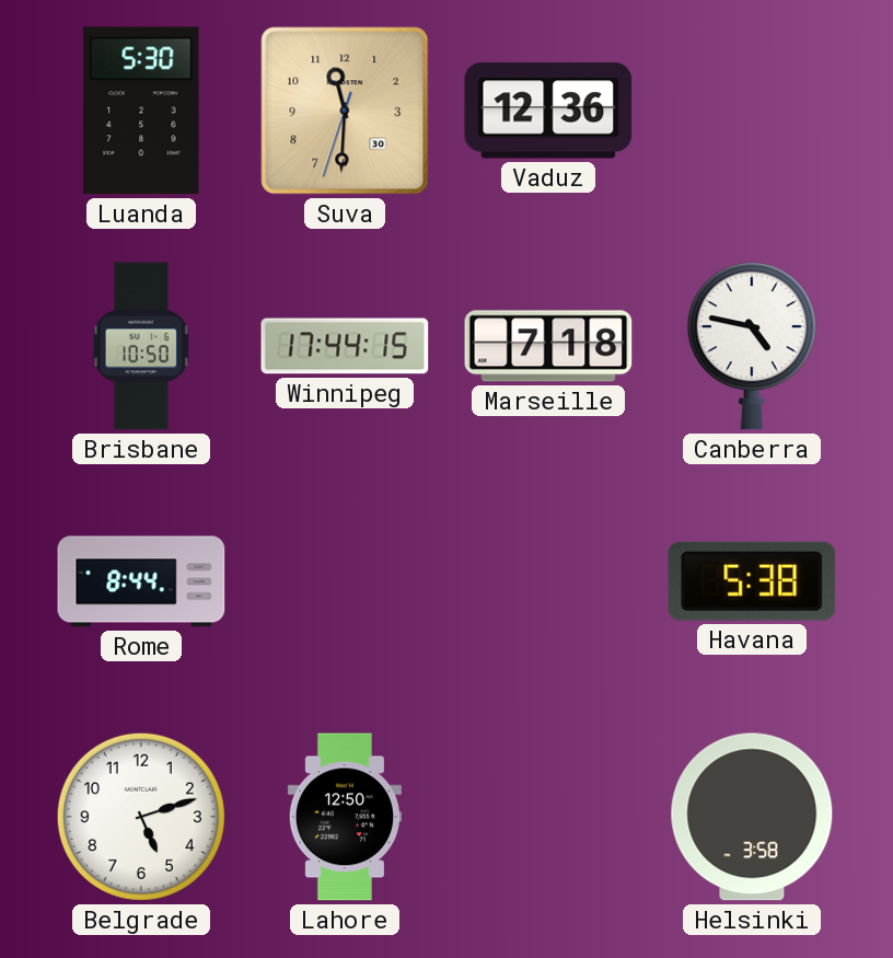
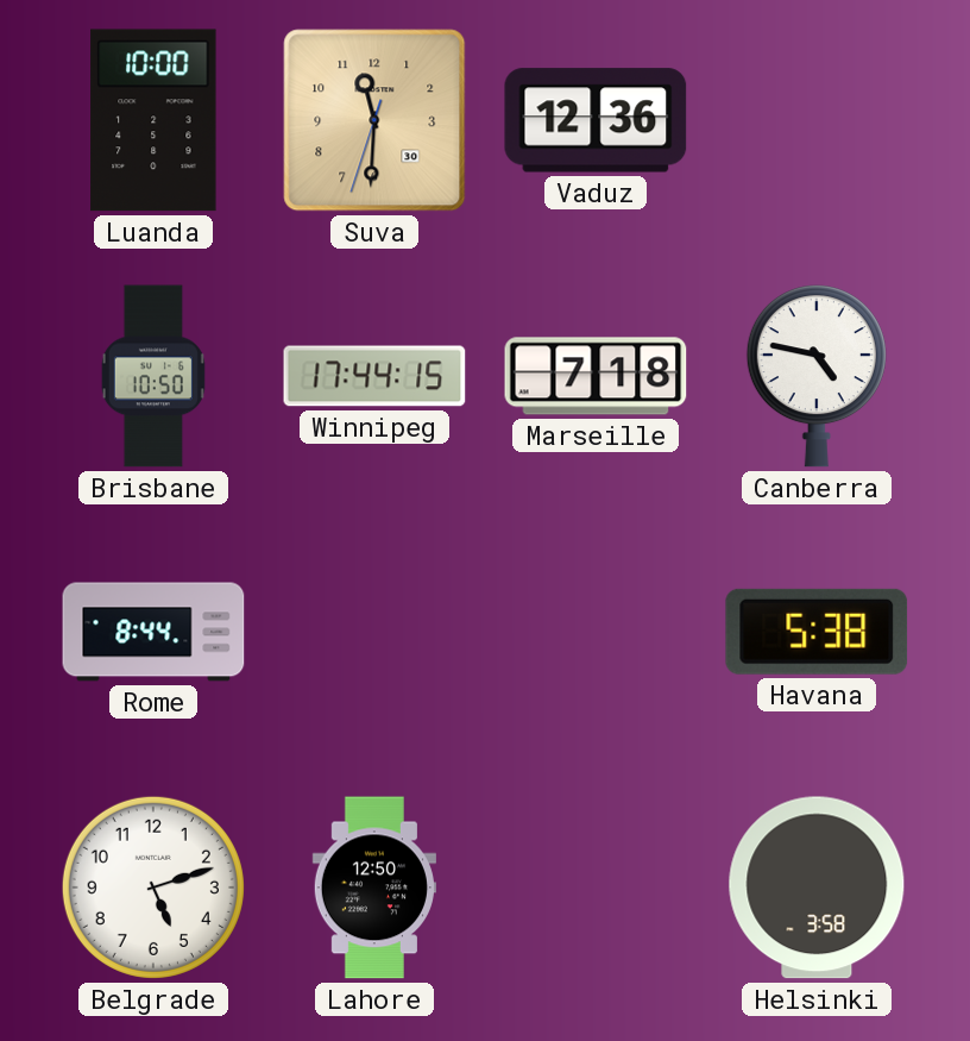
Luanda: 5:30 -> 10:00
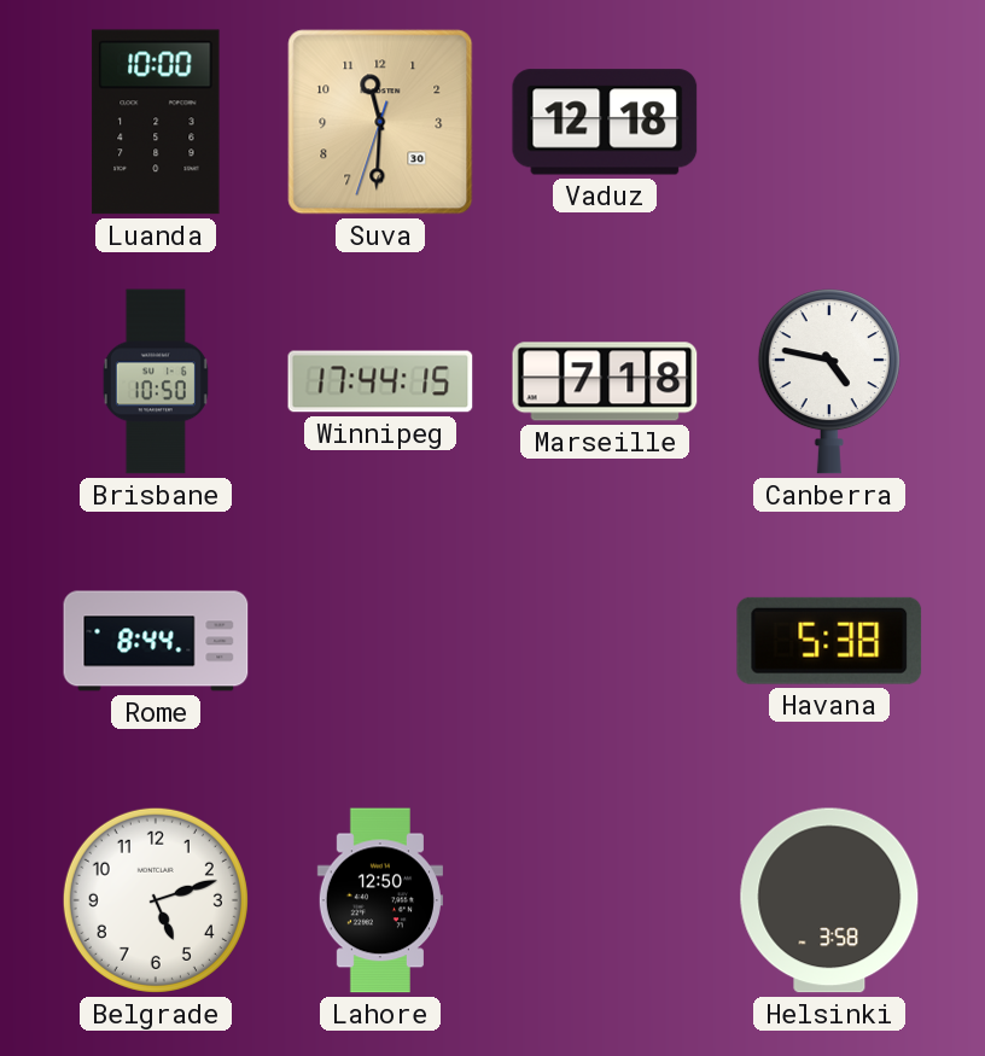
Vaduz: 12:36 -> 12:18
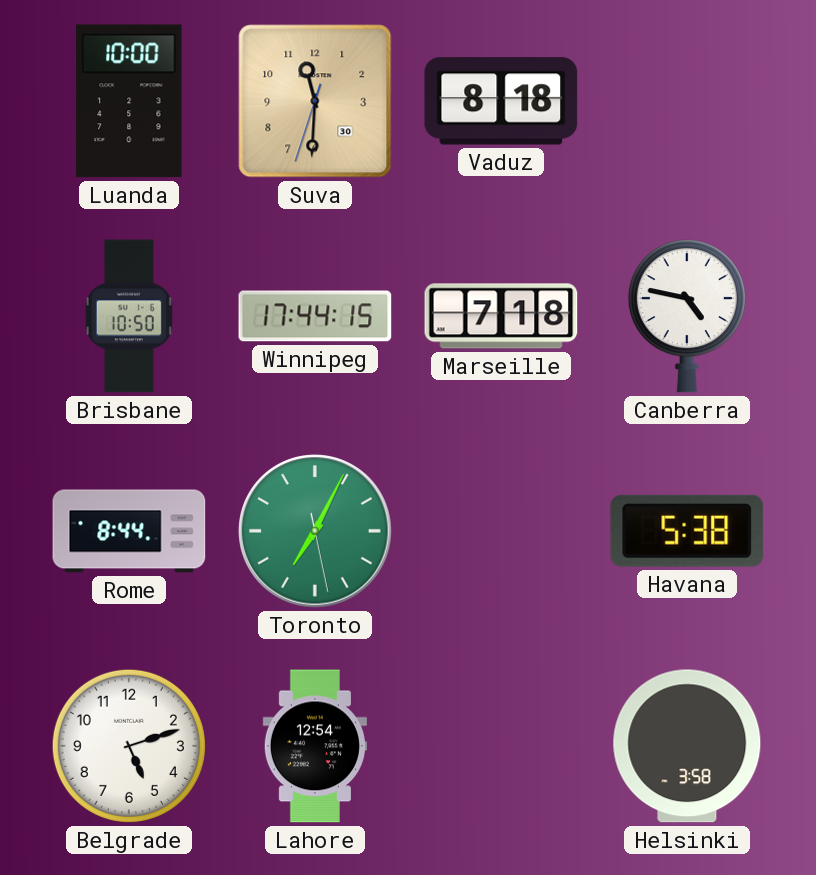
Vaduz: 12:18 -> 8:18
Toronto: none -> 7:04
Lahore: 12:50 -> 12:54
